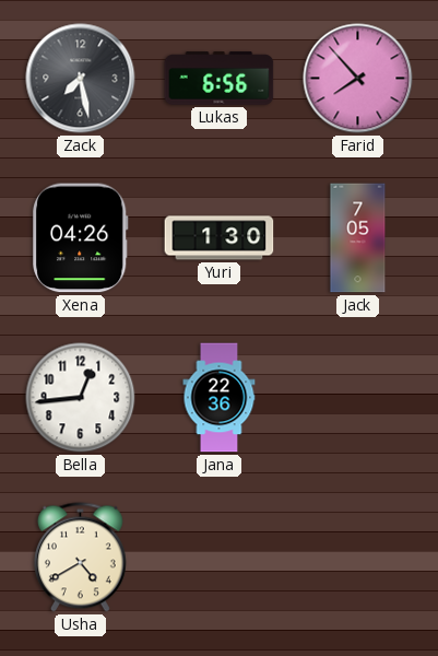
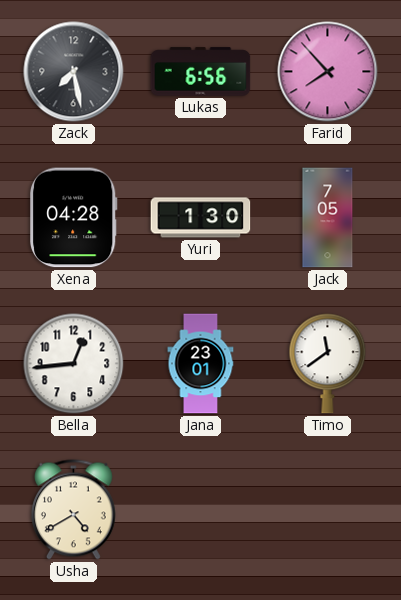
Xena: 04:26 -> 04:28
Jana: 22:36 -> 23:01
Timo: none -> 11:39
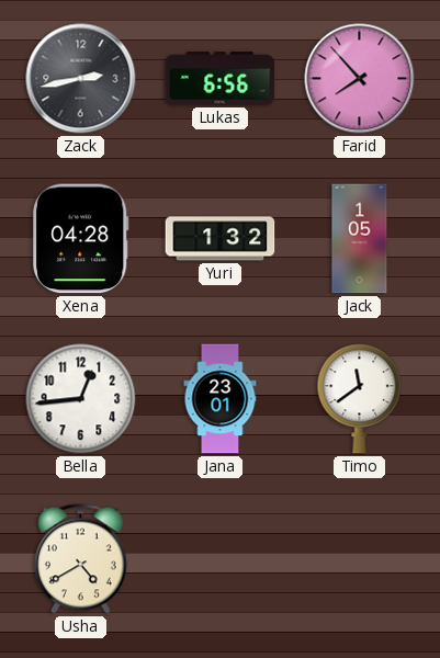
Zack: 7:28 -> 2:43
Yuri: 1:30 -> 1:32
Jack: 7:05 -> 1:05
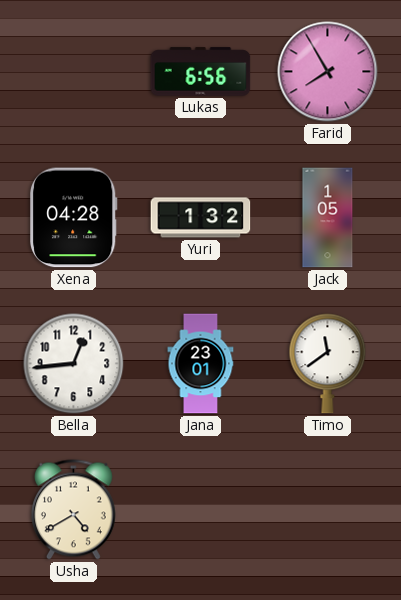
Zack: 2:43 -> none
Farid: 7:53 -> 7:55
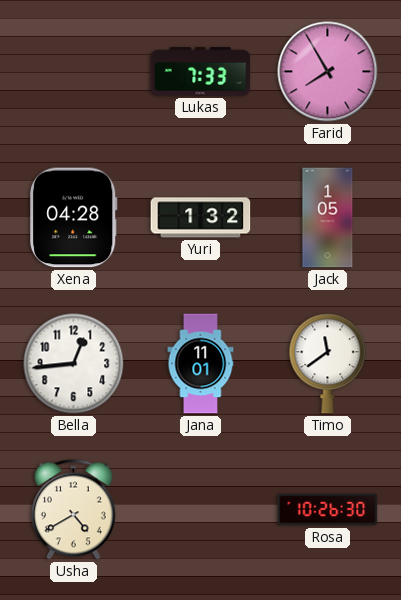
Lukas: 6:56 -> 7:33
Jana: 23:01 -> 11:01
Rosa: none -> 10:26
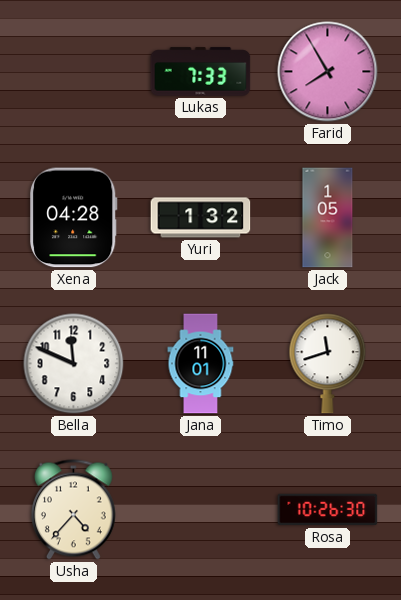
Bella: 12:44 -> 11:49
Timo: 11:39 -> 11:42
Usha: 4:40 -> 4:37
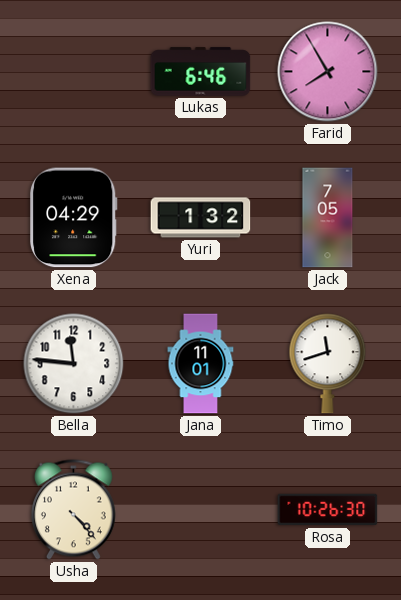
Lukas: 7:33 -> 6:46
Xena: 04:28 -> 04:29
Jack: 1:05 -> 7:05
Bella: 11:49 -> 11:46
Usha: 4:37 -> 4:23
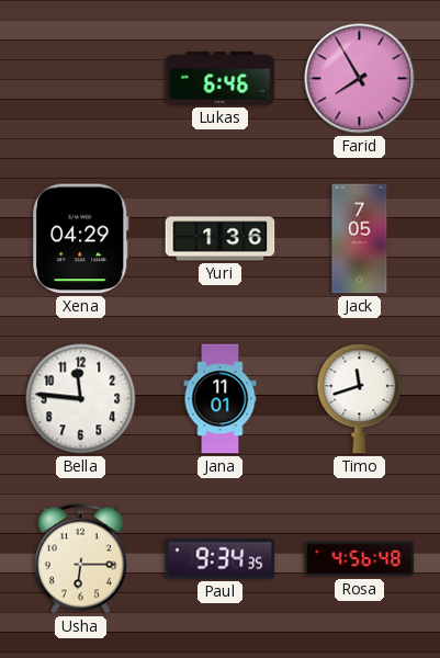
Yuri: 1:32 -> 1:36
Usha: 4:23 -> 6:15
Paul: none -> 9:34
Rosa: 10:26 -> 4:56
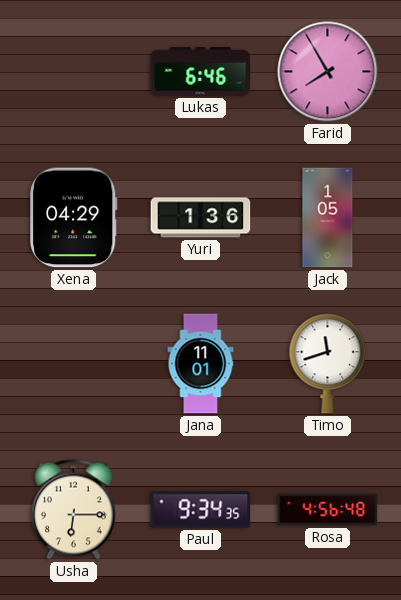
Jack: 7:05 -> 1:05
Bella: 11:46 -> none
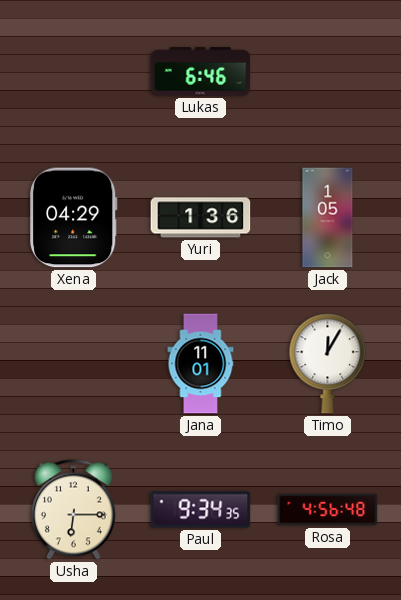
Farid: 7:55 -> none
Timo: 11:42 -> 12:05
